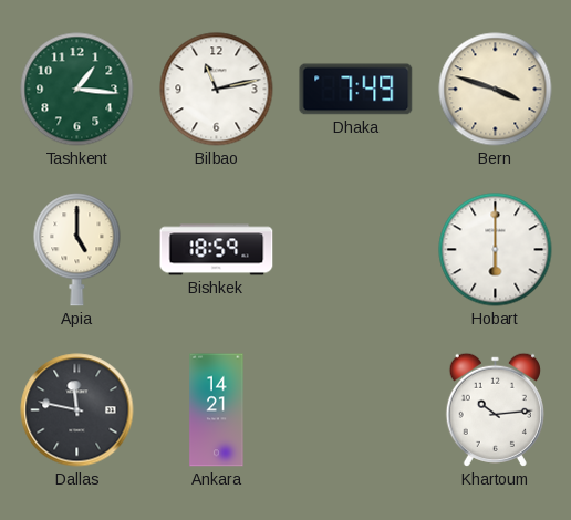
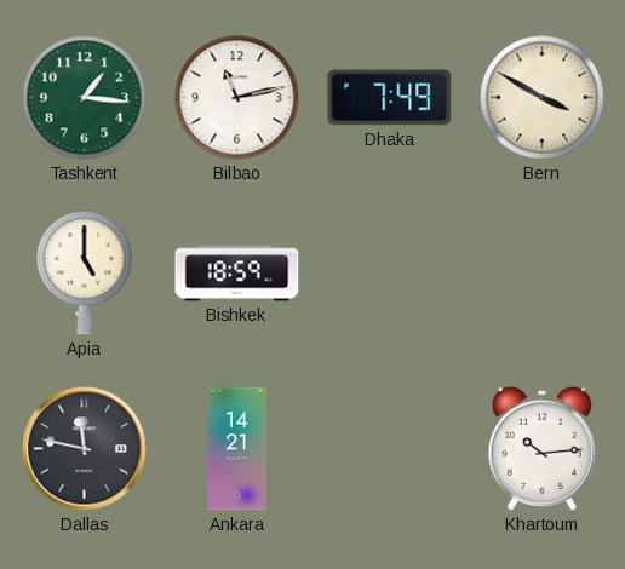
Bern: 3:48 -> 3:50
Hobart: 6:00 -> none
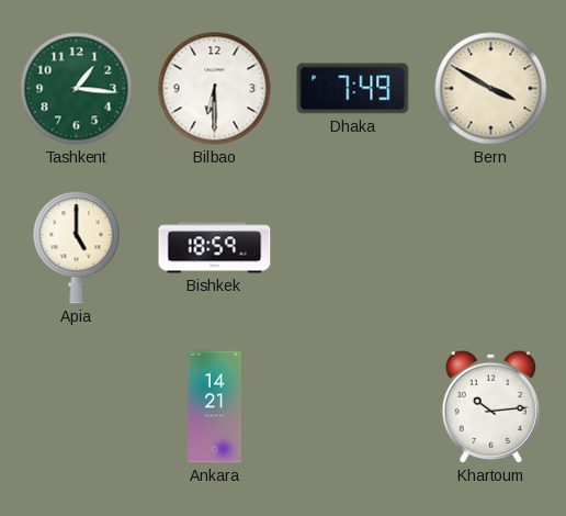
Bilbao: 11:13 -> 6:30
Dallas: 11:47 -> none
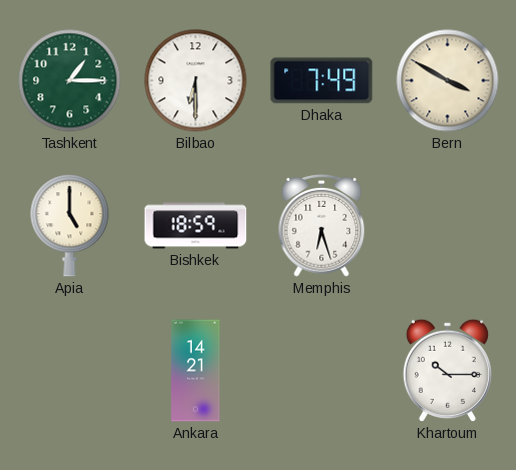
Tashkent: 1:16 -> 1:15
Memphis: none -> 6:27
Khartoum: 10:14 -> 10:15
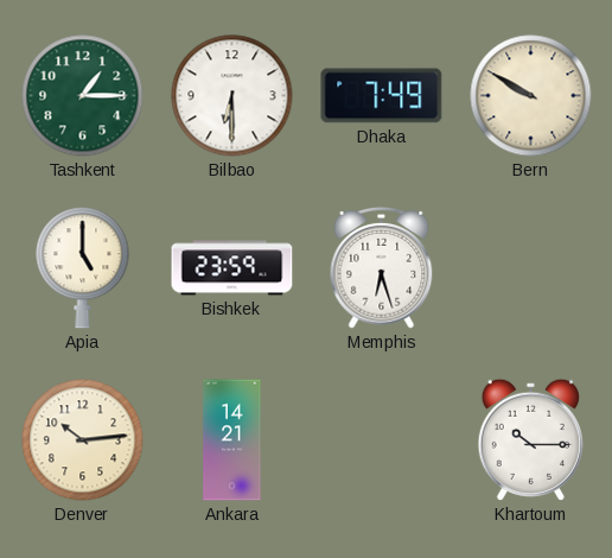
Bern: 3:50 -> 9:50
Bishkek: 18:59 -> 23:59
Denver: none -> 10:14
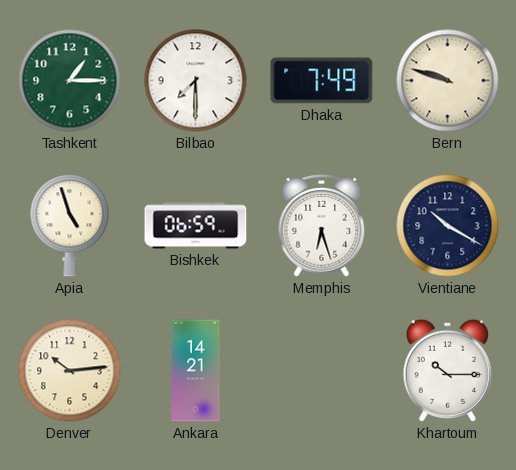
Bilbao: 6:30 -> 7:30
Bern: 9:50 -> 9:48
Apia: 5:00 -> 4:57
Bishkek: 23:59 -> 06:59
Vientiane: none -> 10:20
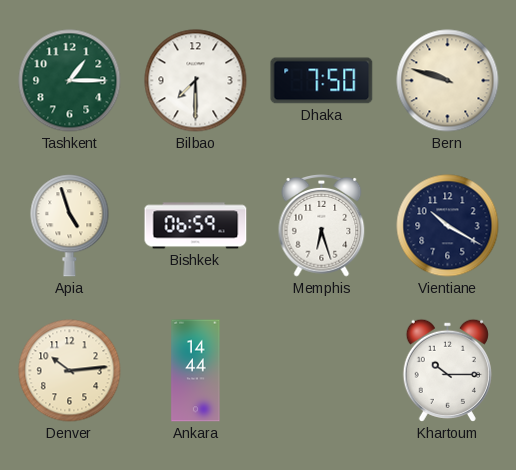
Dhaka: 7:49 -> 7:50
Ankara: 14:21 -> 14:44
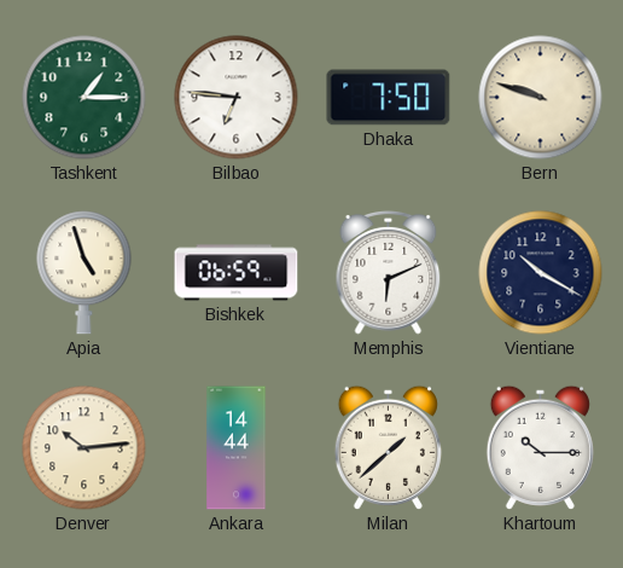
Bilbao: 7:30 -> 6:46
Memphis: 6:27 -> 6:11
Milan: none -> 1:38
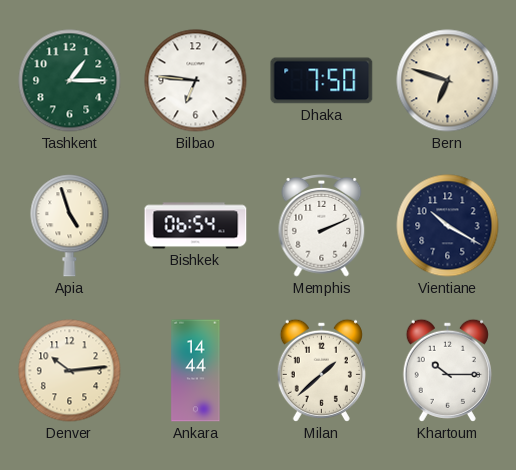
Bern: 9:48 -> 6:48
Bishkek: 06:59 -> 06:54
Memphis: 6:11 -> 2:11
